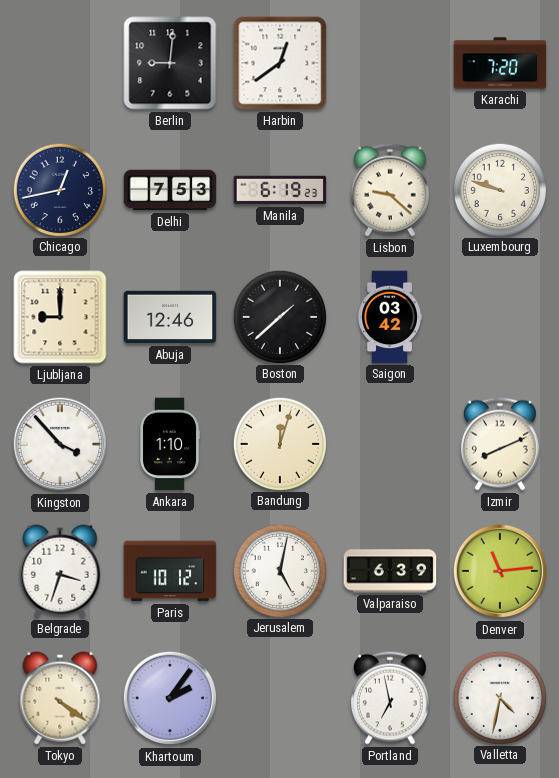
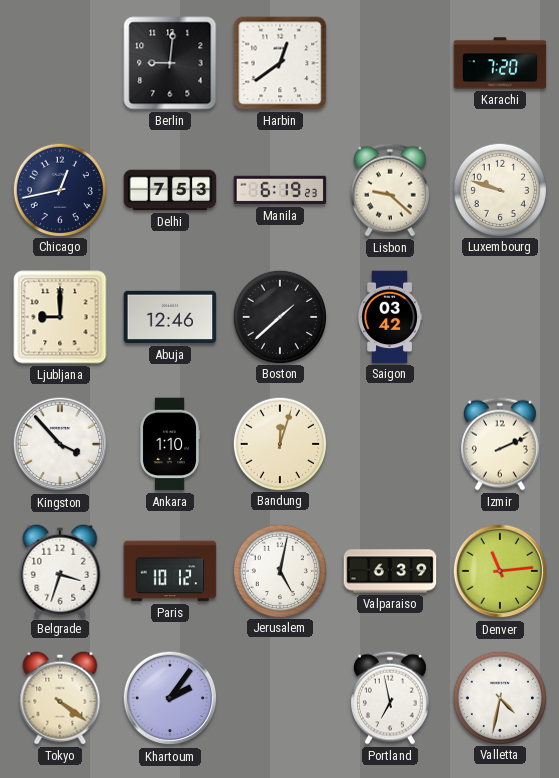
Izmir: 8:11 -> 2:11
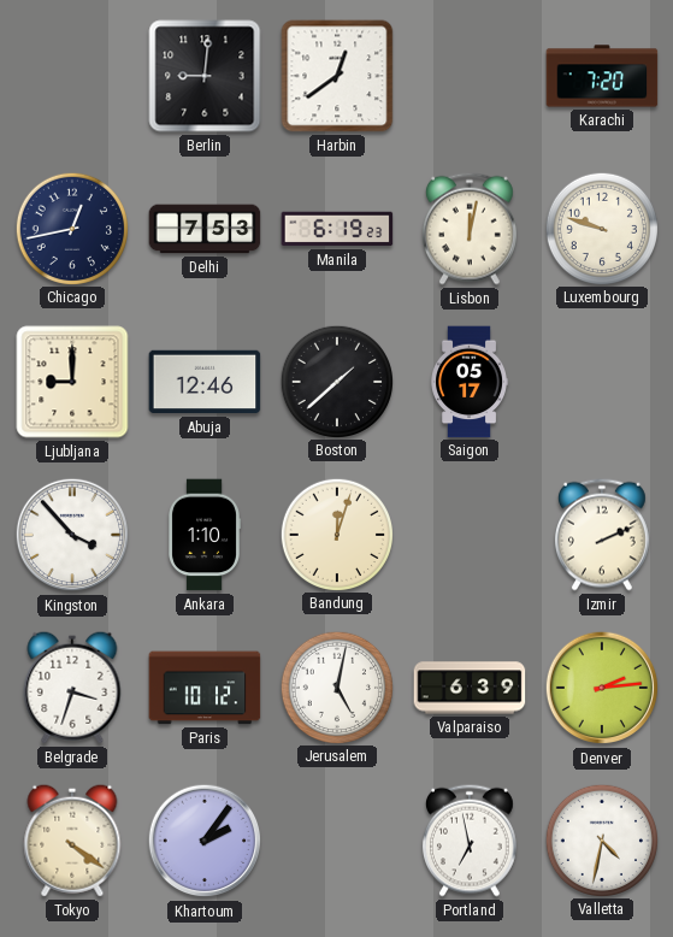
Lisbon: 9:22 -> 12:02
Saigon: 03:42 -> 05:17
Denver: 11:14 -> 2:14
